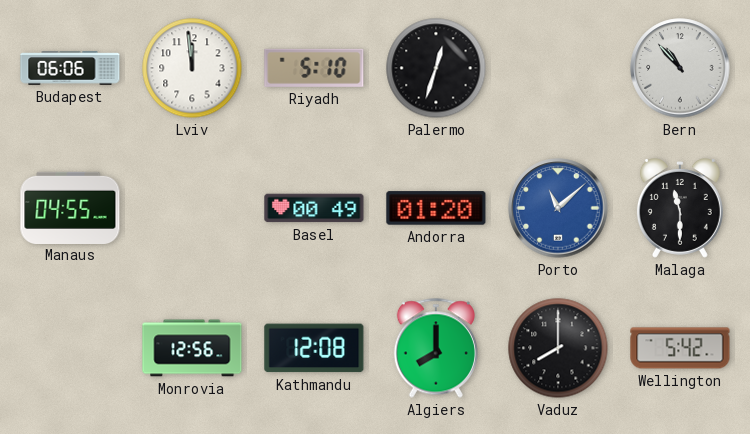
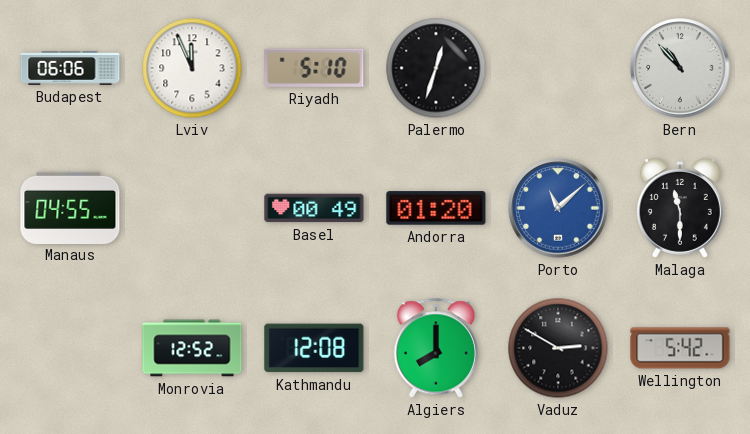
Lviv: 11:59 -> 11:56
Monrovia: 12:56 -> 12:52
Vaduz: 8:00 -> 2:50
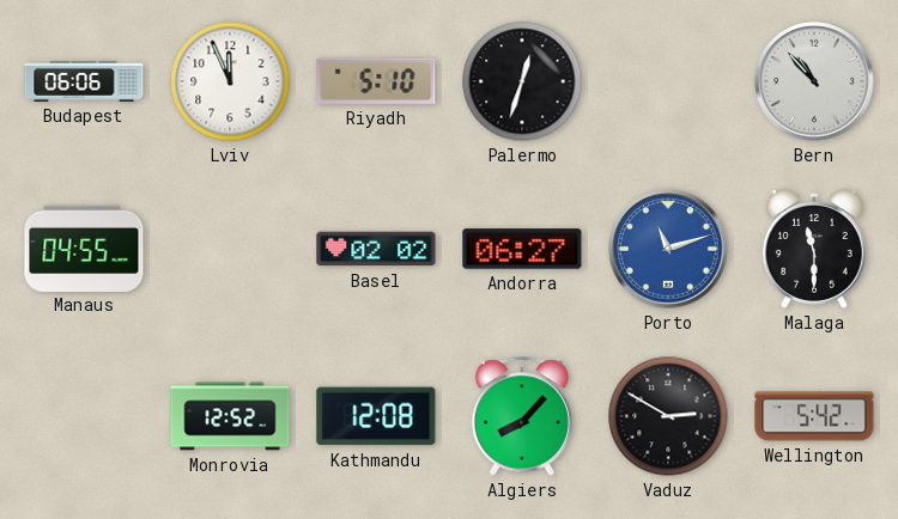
Basel: 00:49 -> 02:02
Andorra: 01:20 -> 06:27
Porto: 11:08 -> 11:12
Algiers: 8:00 -> 8:07
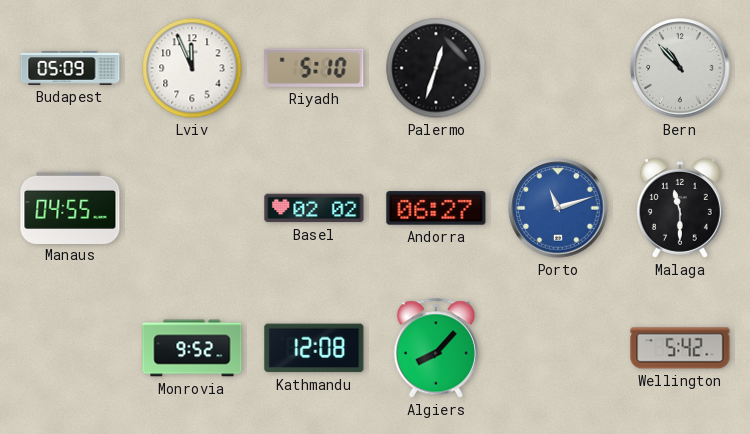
Budapest: 06:06 -> 05:09
Monrovia: 12:52 -> 9:52
Vaduz: 2:50 -> none
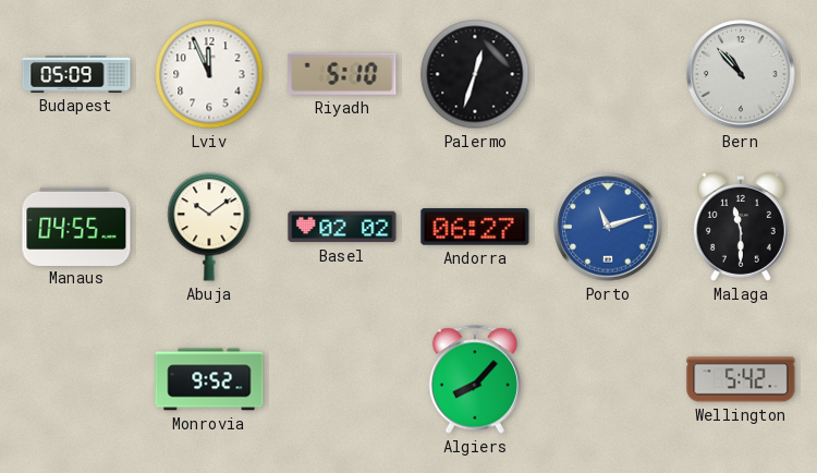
Abuja: none -> 10:09
Kathmandu: 12:08 -> none
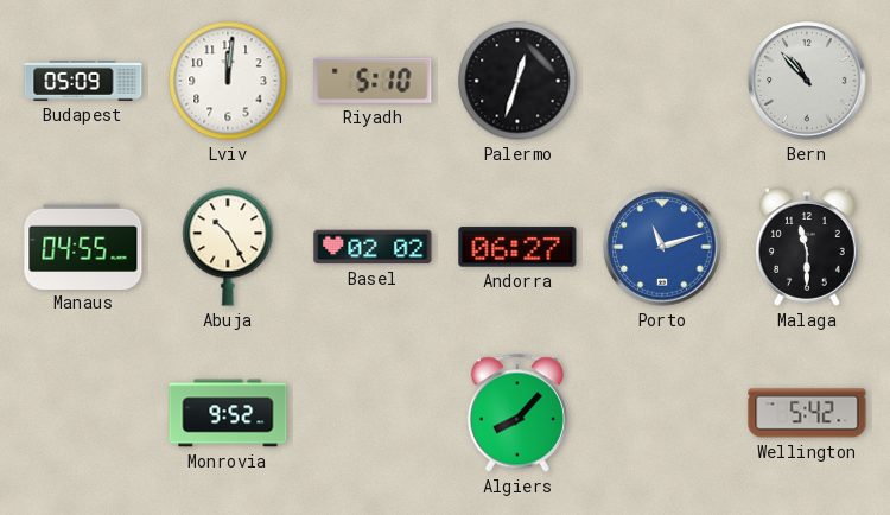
Lviv: 11:56 -> 12:01
Abuja: 10:09 -> 10:25
